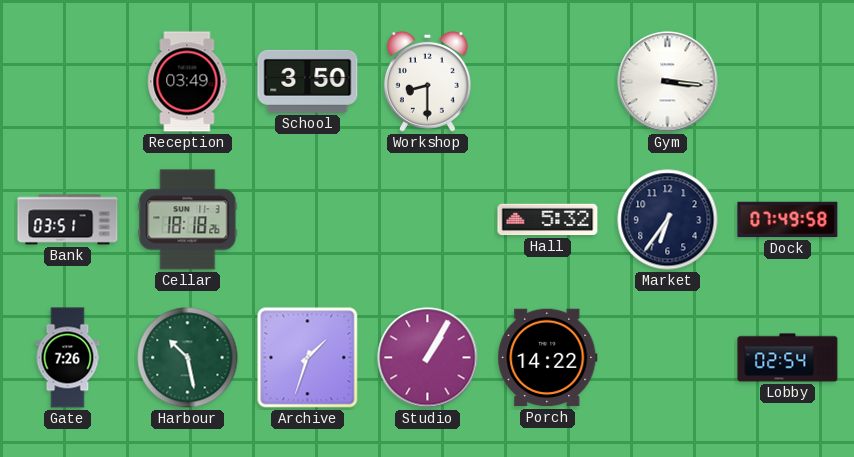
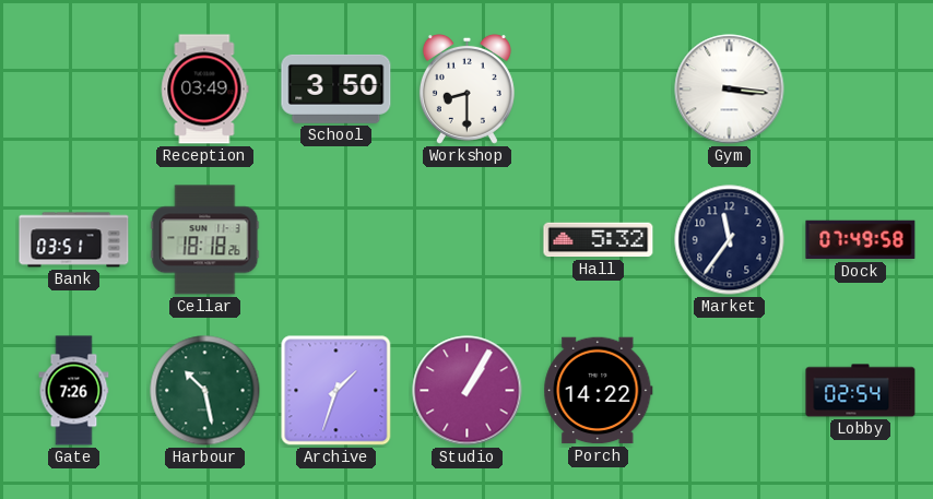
Market: 6:36 -> 11:36
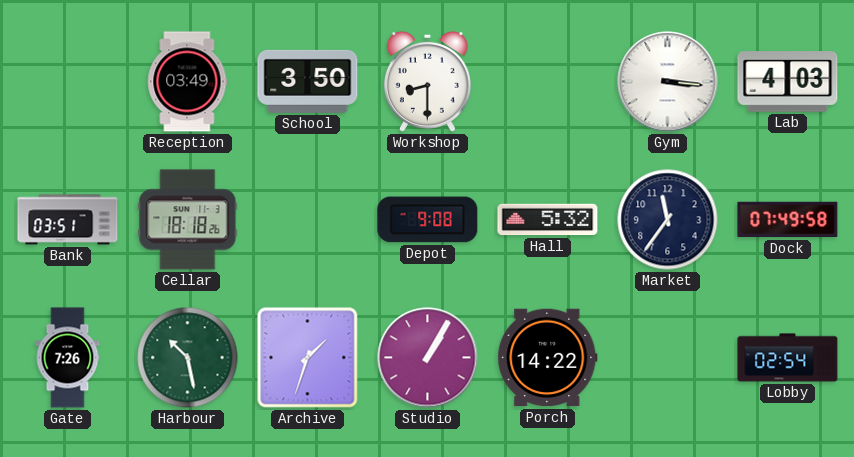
Lab: none -> 4:03
Depot: none -> 9:08
